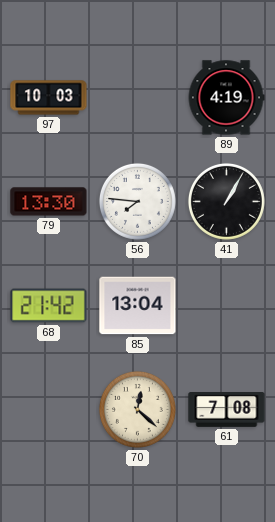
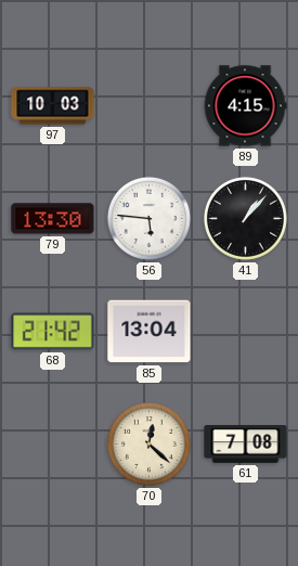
89: 4:19 -> 4:15
56: 7:46 -> 5:46
41: 1:05 -> 1:07
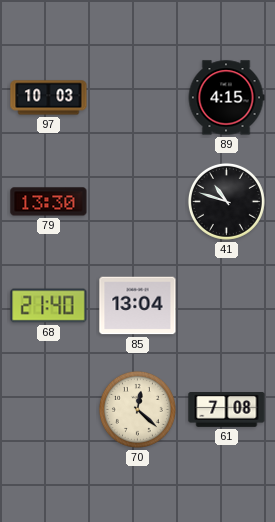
56: 5:46 -> none
41: 1:07 -> 10:48
68: 21:42 -> 21:40
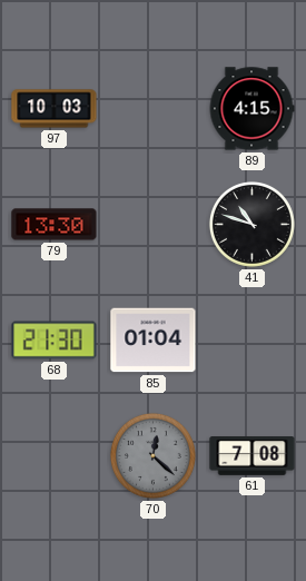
68: 21:40 -> 21:30
85: 13:04 -> 01:04
70 dial: cream -> grey
